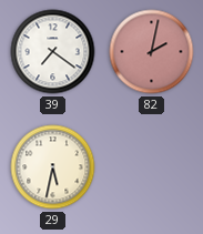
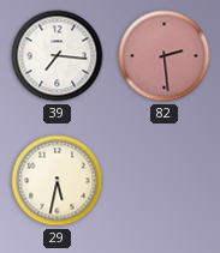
39: 7:21 -> 7:16
82: 2:02 -> 2:29
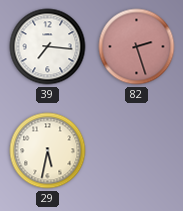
82: 2:29 -> 2:27
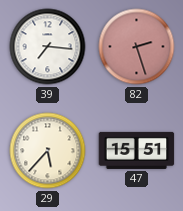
29: 5:32 -> 5:37
47: none -> 15:51
